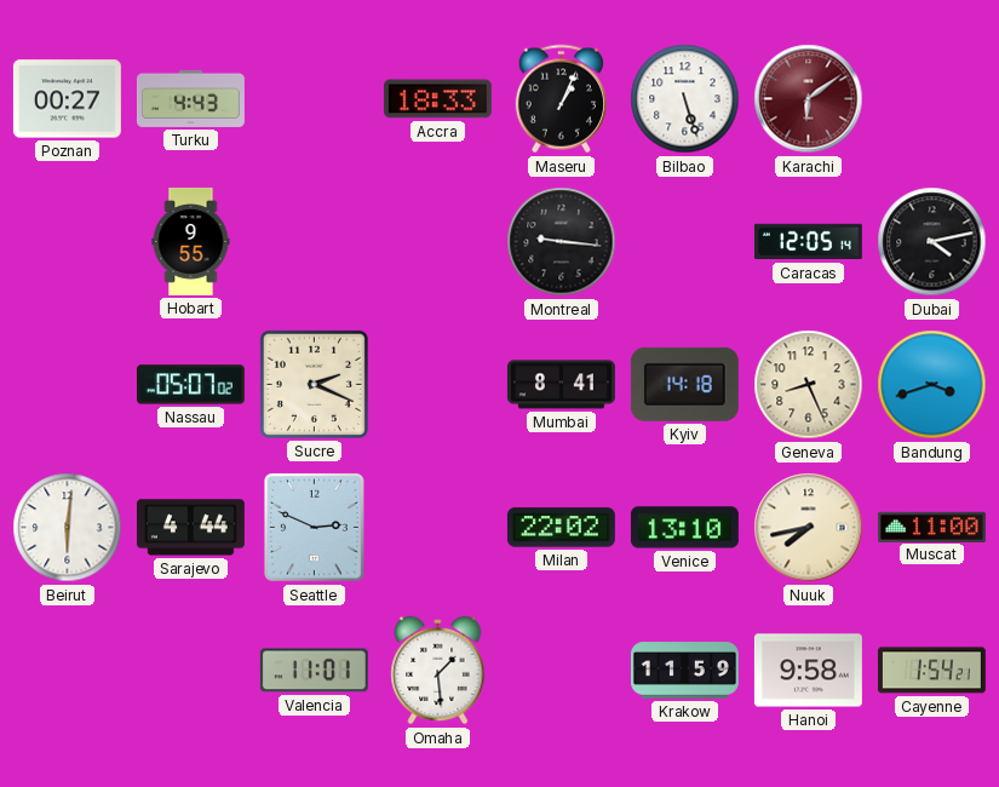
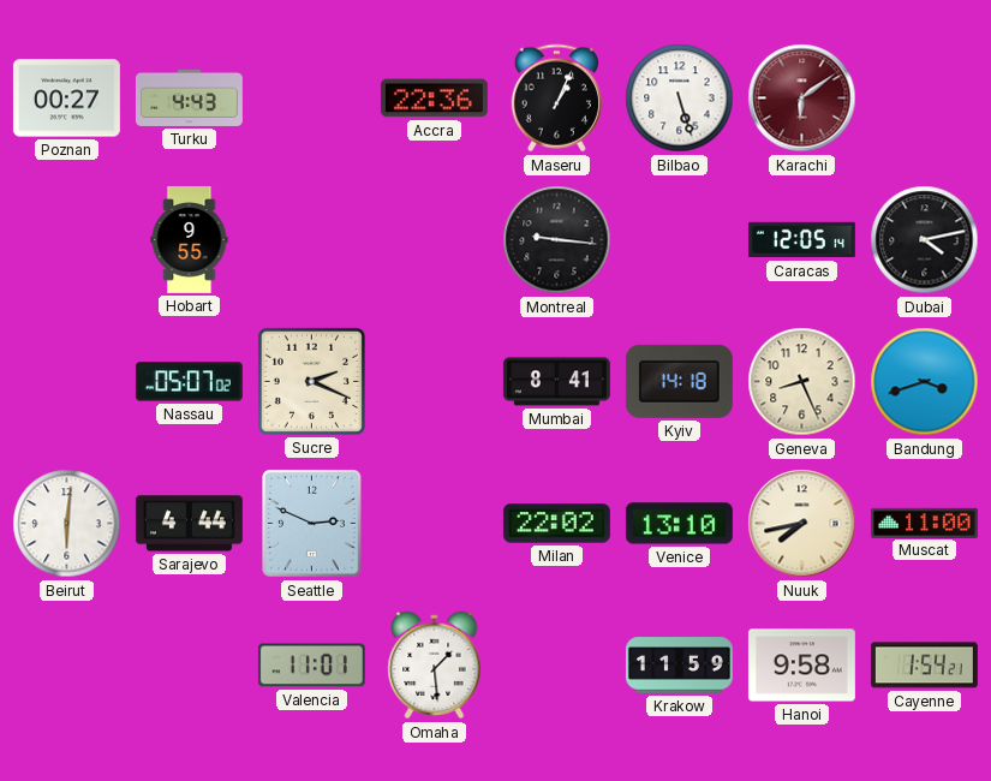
Accra: 18:33 -> 22:36
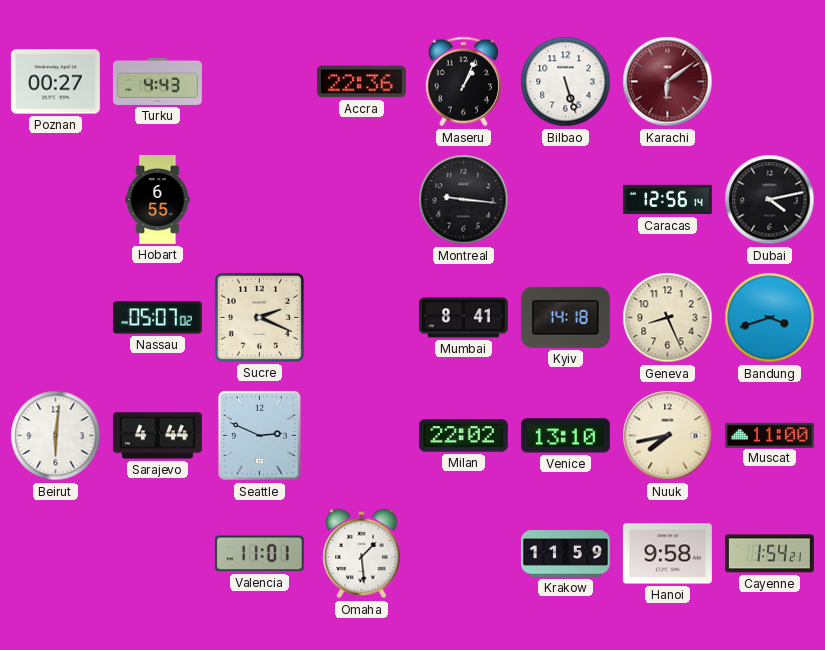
Hobart: 9:55 -> 6:55
Caracas: 12:05 -> 12:56
